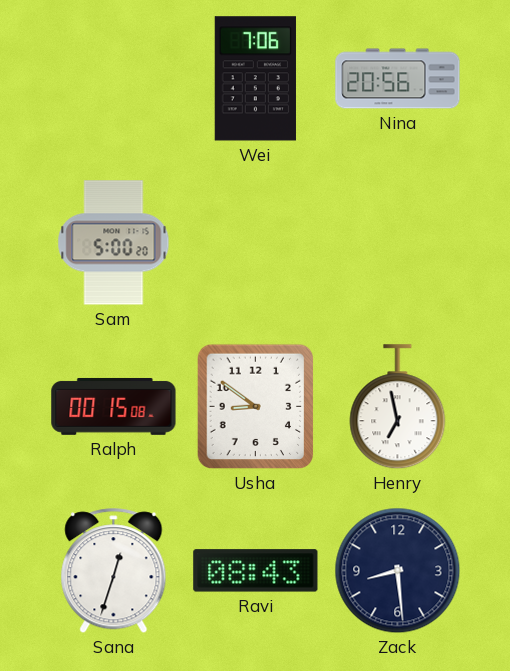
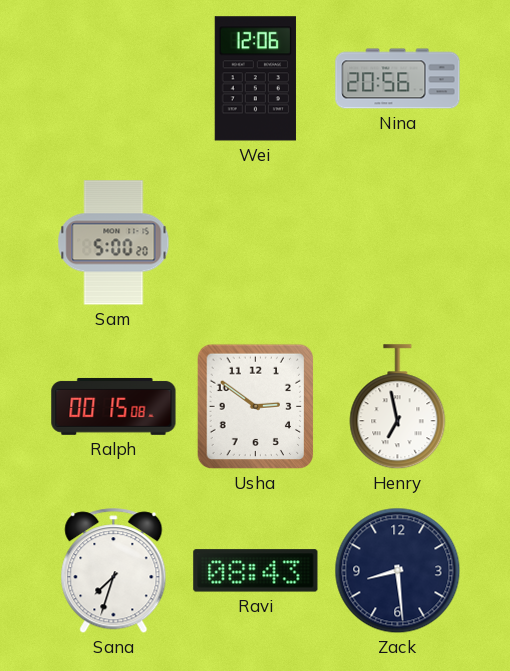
Wei: 7:06 -> 12:06
Usha: 8:51 -> 2:51
Sana: 12:33 -> 7:33
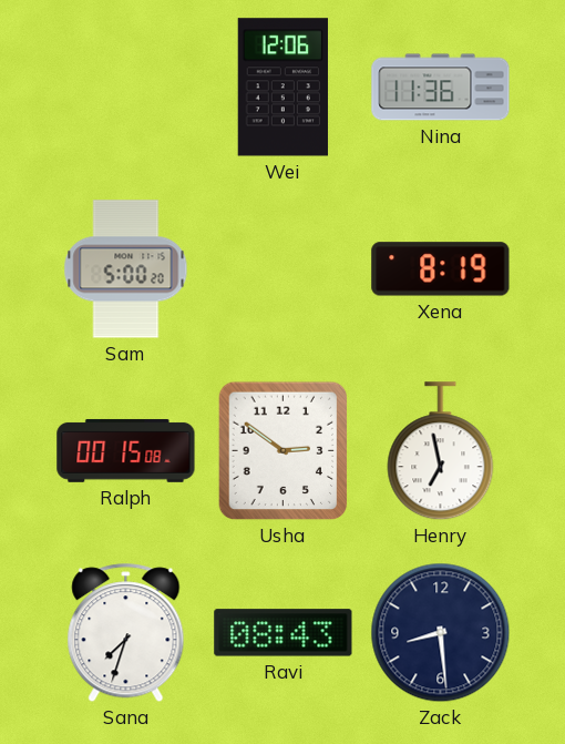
Nina: 20:56 -> 11:36
Xena: none -> 8:19
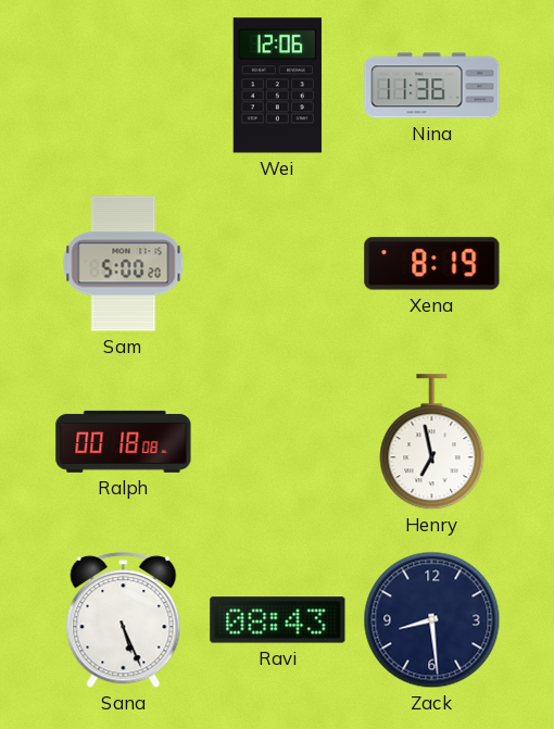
Ralph: 00:15 -> 00:18
Usha: 2:51 -> none
Sana: 7:33 -> 5:26
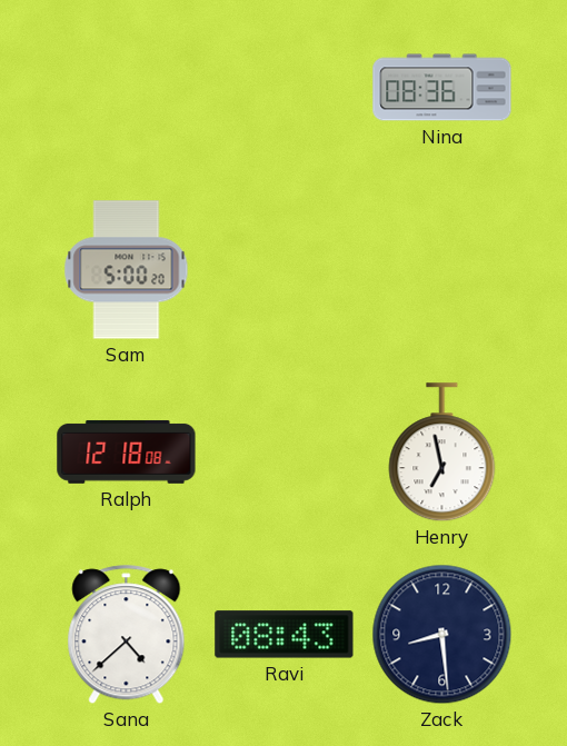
Wei: 12:06 -> none
Nina: 11:36 -> 08:36
Xena: 8:19 -> none
Ralph: 00:18 -> 12:18
Sana: 5:26 -> 4:38
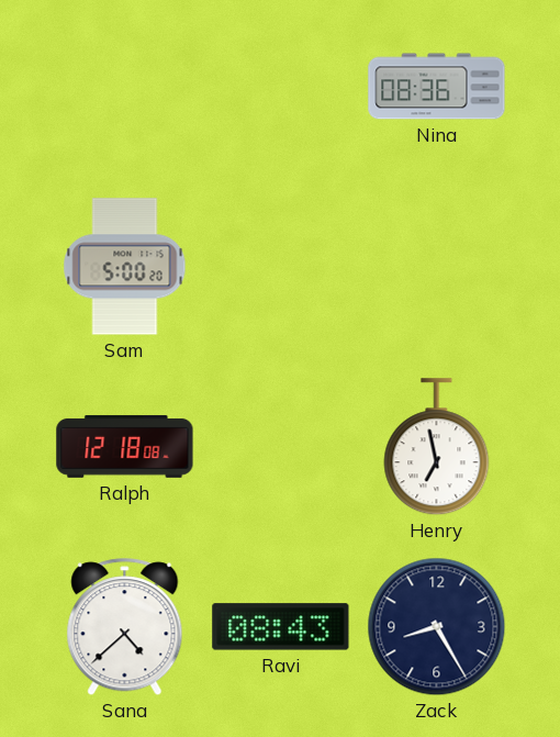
Zack: 8:29 -> 8:25
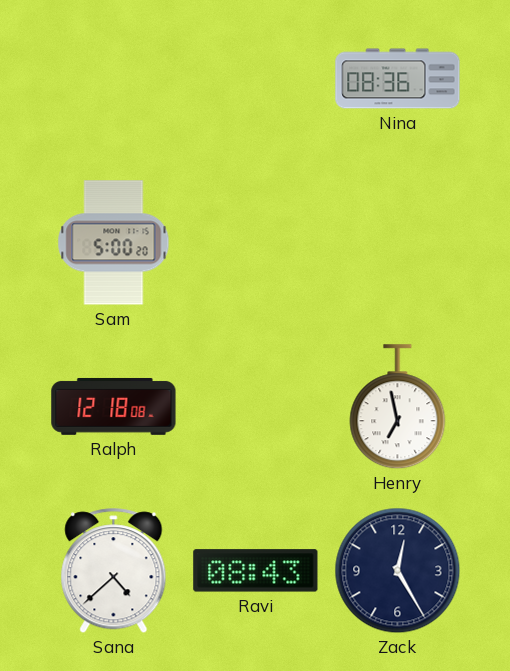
Zack: 8:25 -> 12:25
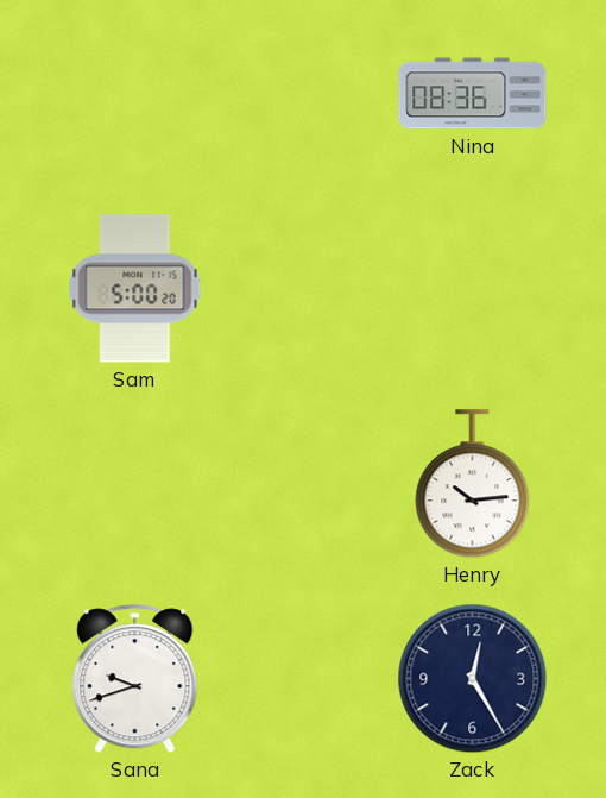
Ralph: 12:18 -> none
Henry: 6:58 -> 10:14
Sana: 4:38 -> 9:42
Ravi: 08:43 -> none
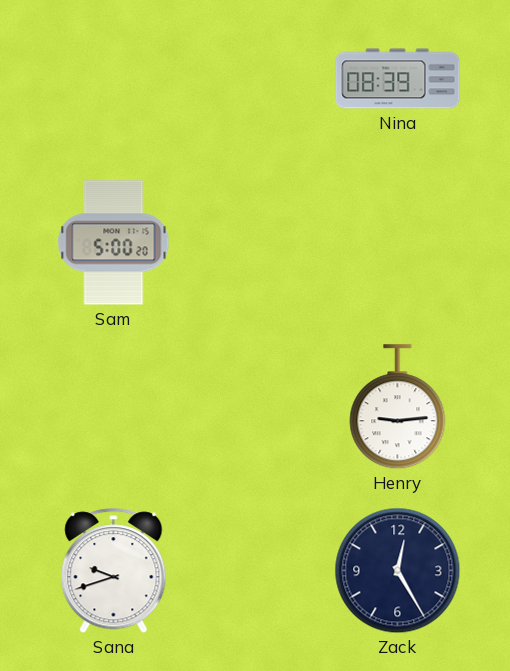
Nina: 08:36 -> 08:39
Henry: 10:14 -> 9:14
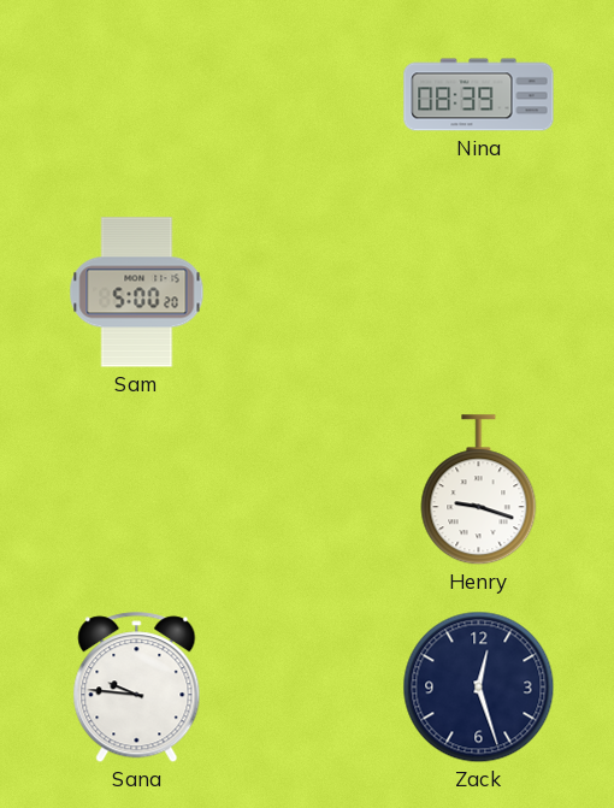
Henry: 9:14 -> 9:18
Sana: 9:42 -> 9:46
Zack: 12:25 -> 12:27
